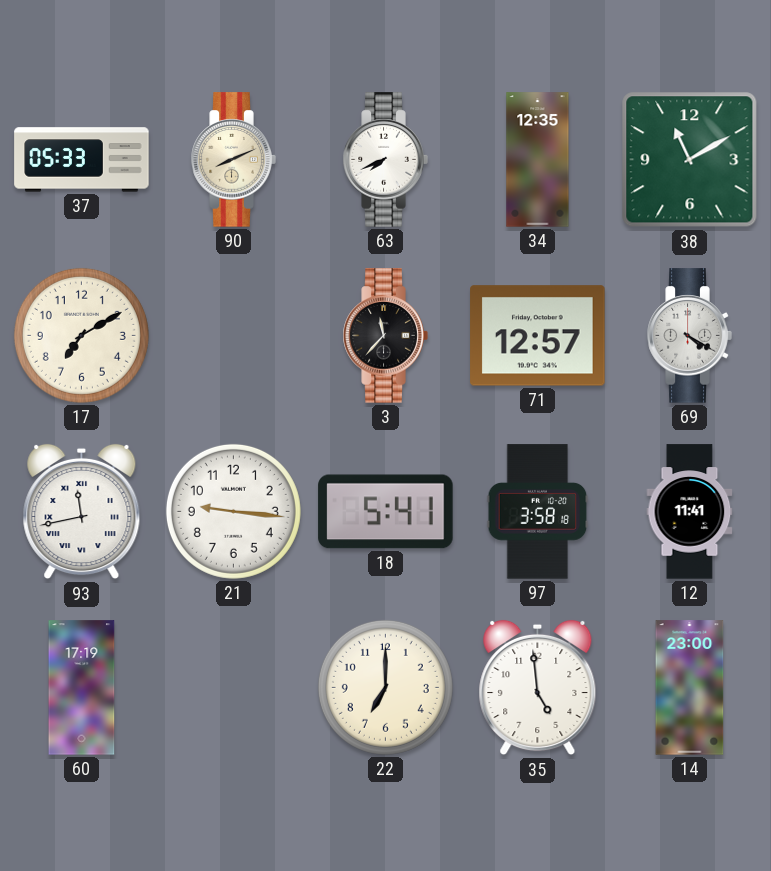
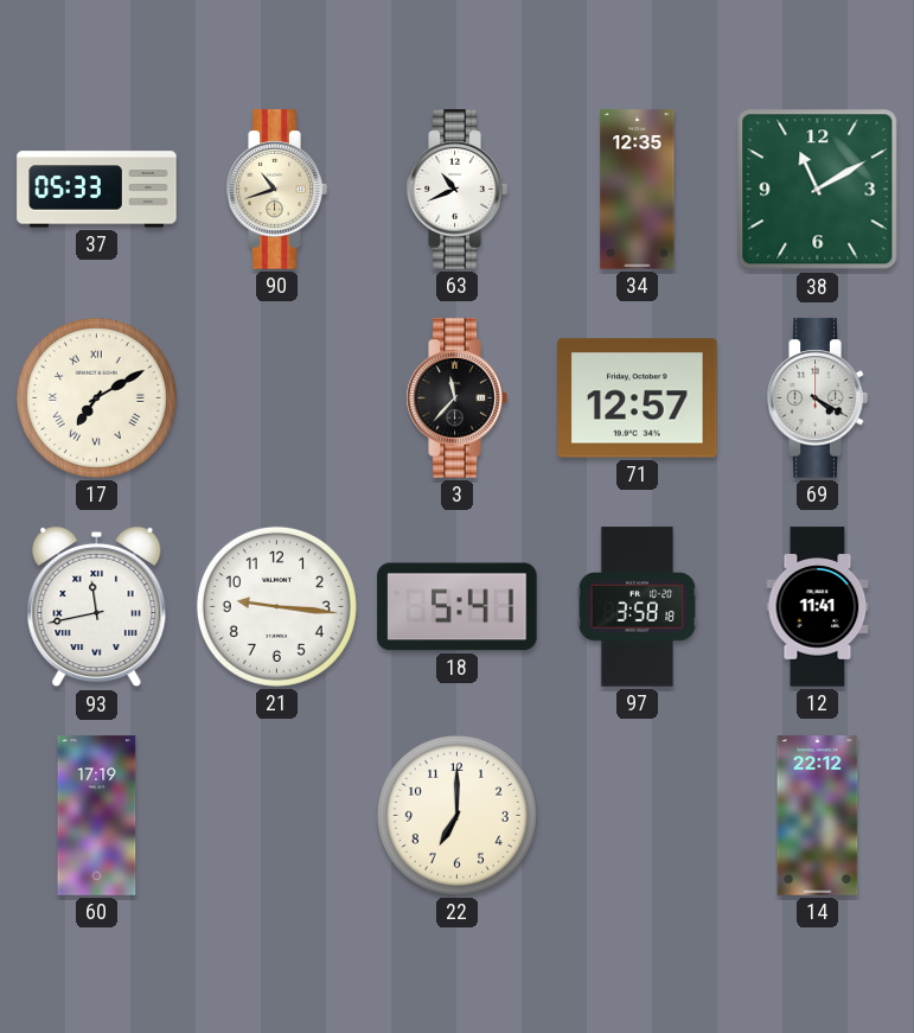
90: 8:11 -> 10:42
63: 7:41 -> 10:41
17 numerals: Arabic -> Roman
35: 4:59 -> none
14: 23:00 -> 22:12
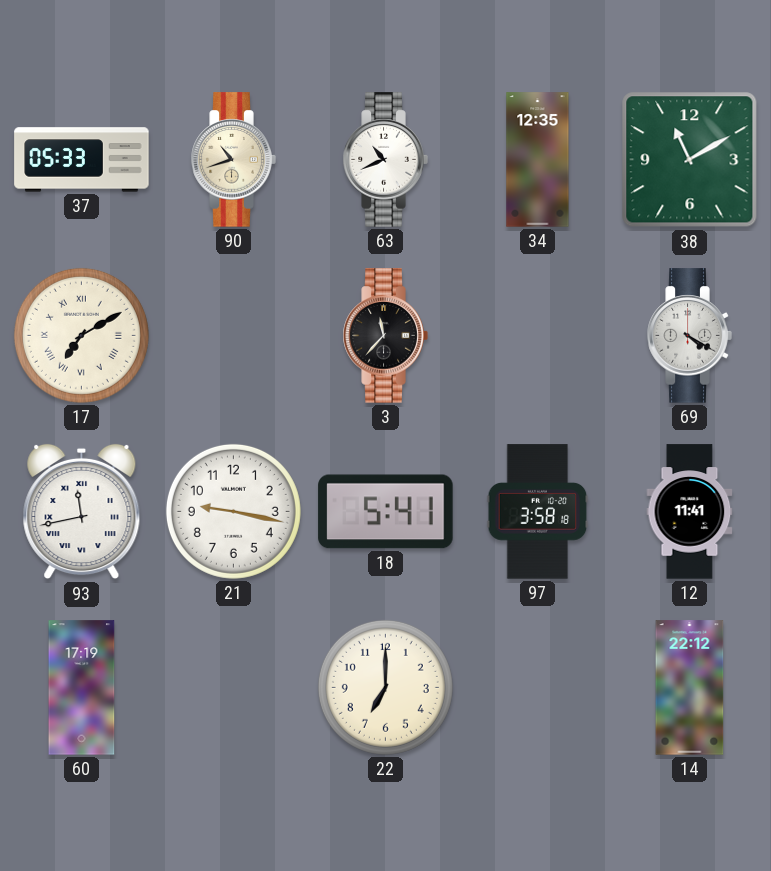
71: 12:57 -> none
21: 9:16 -> 9:17
